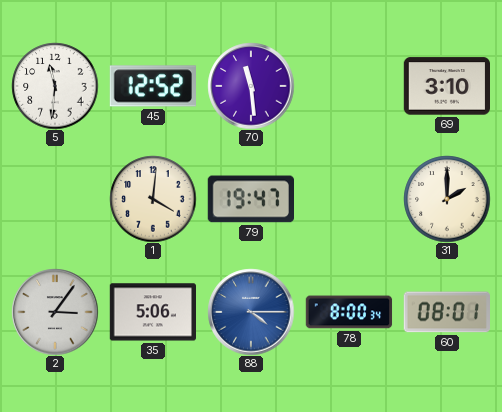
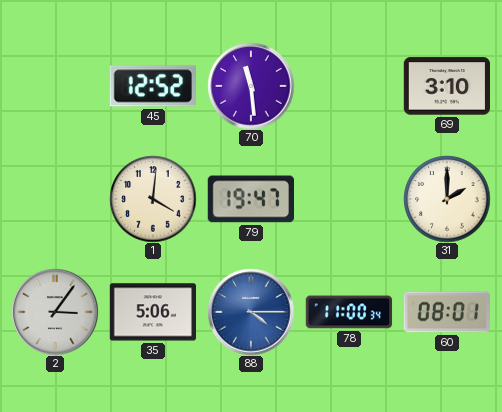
5: 11:31 -> none
78: 8:00 -> 11:00
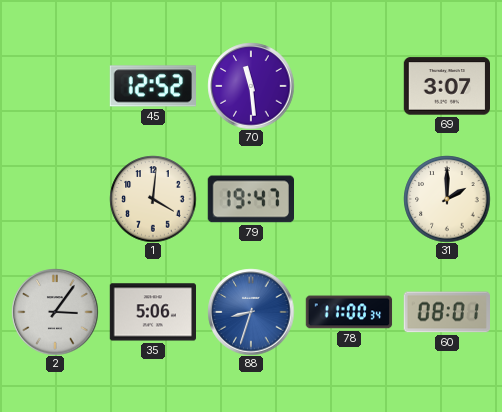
69: 3:10 -> 3:07
88: 4:15 -> 8:33
